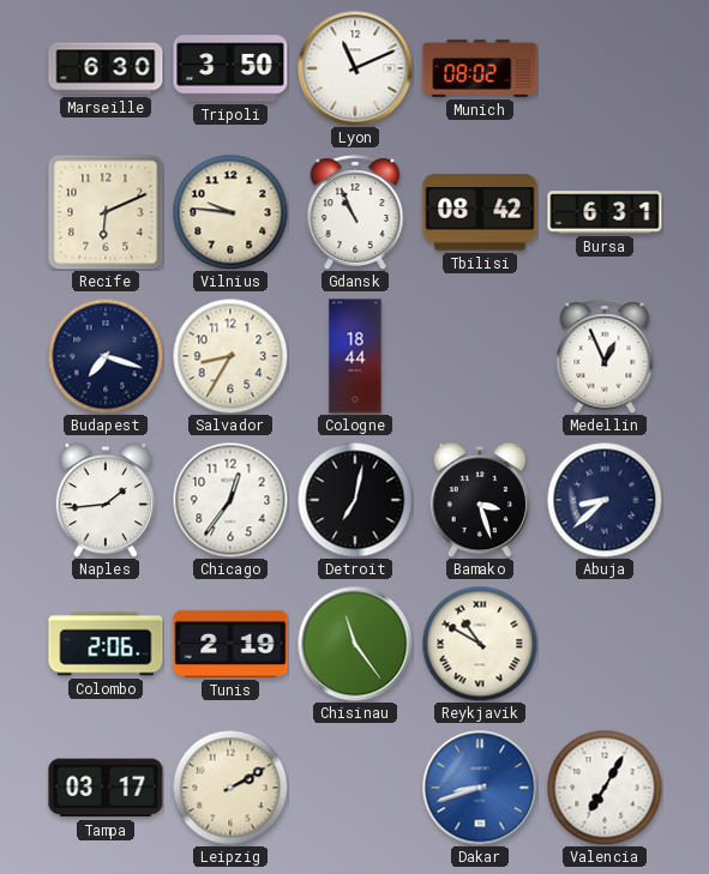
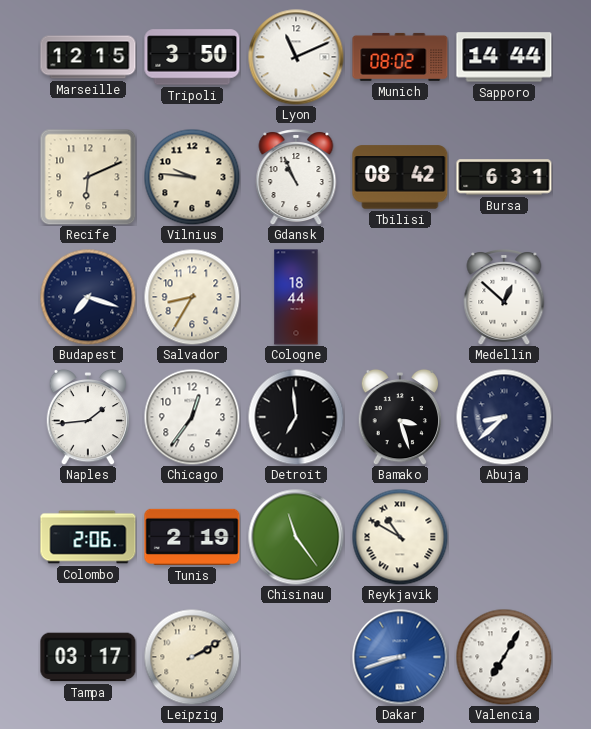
Marseille: 6:30 -> 12:15
Sapporo: none -> 14:44
Medellin: 12:56 -> 12:52
Detroit: 7:02 -> 6:59
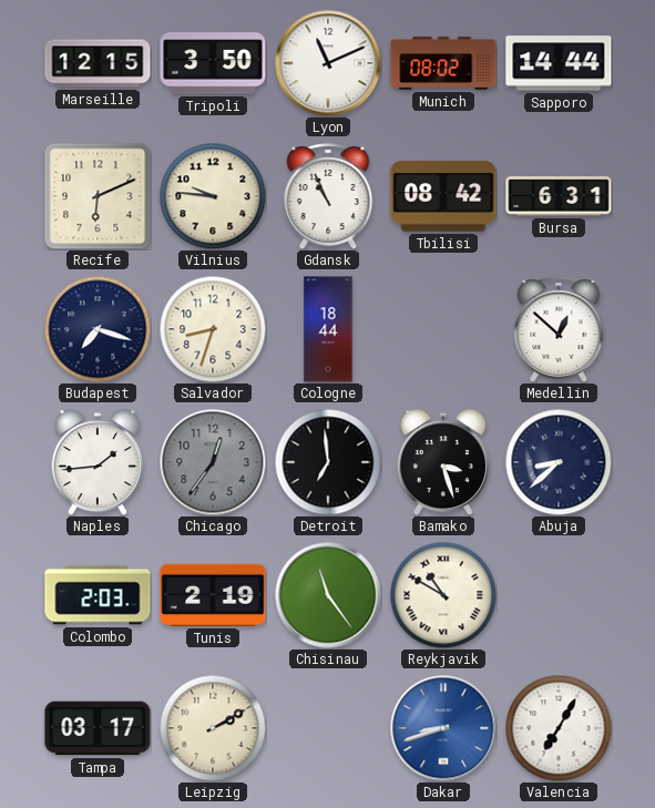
Salvador: 8:35 -> 8:33
Chicago dial: white -> grey
Colombo: 2:06 -> 2:03
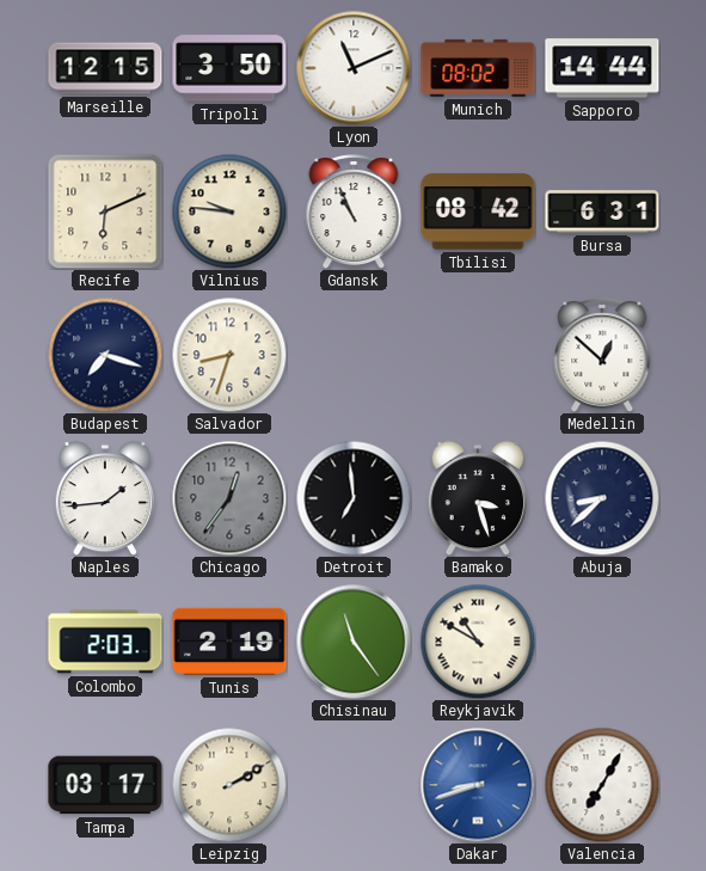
Cologne: 18:44 -> none
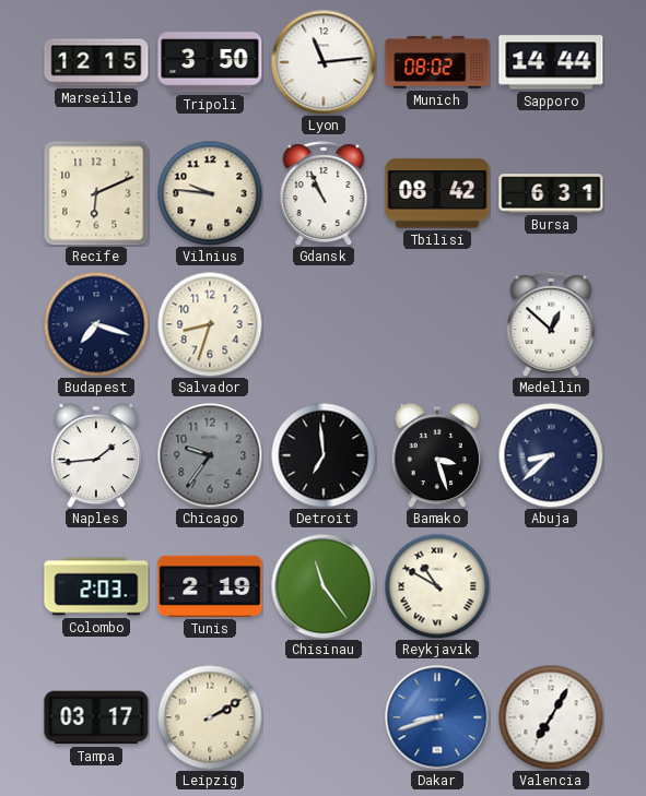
Lyon: 11:11 -> 11:14
Chicago: 12:36 -> 9:36
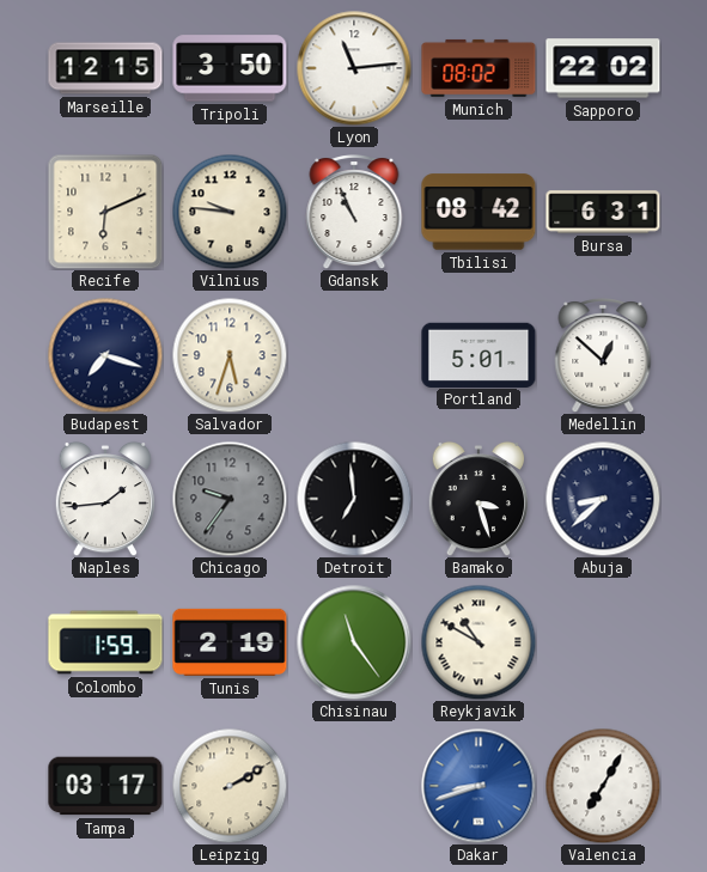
Sapporo: 14:44 -> 22:02
Salvador: 8:33 -> 5:33
Portland: none -> 5:01
Colombo: 2:03 -> 1:59
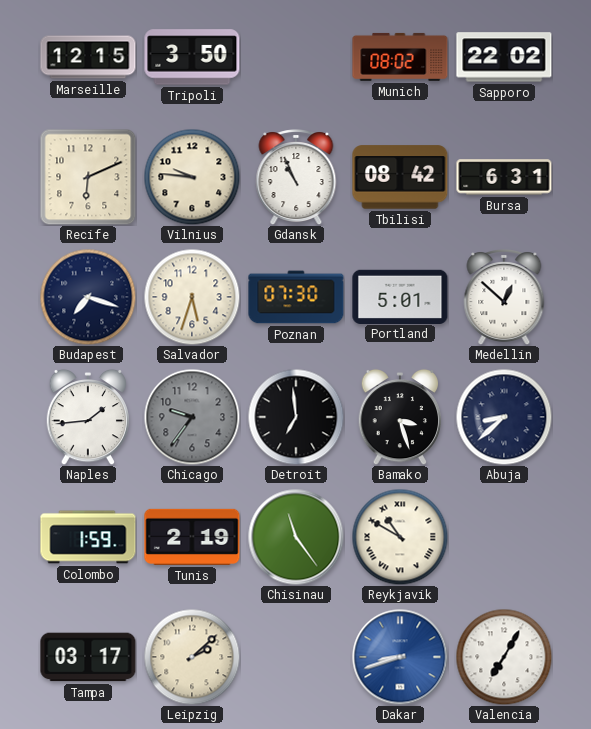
Lyon: 11:14 -> none
Poznan: none -> 07:30
Leipzig: 2:10 -> 2:08
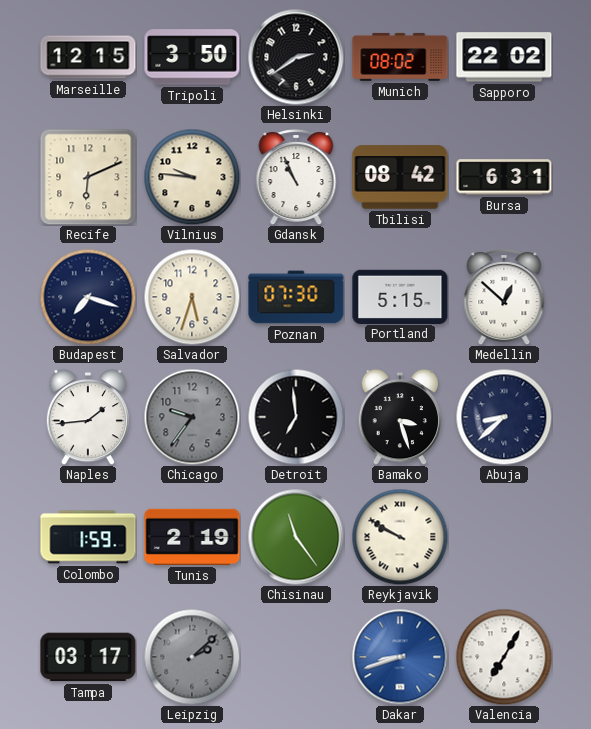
Helsinki: none -> 2:39
Portland: 5:01 -> 5:15
Reykjavik: 10:50 -> 9:50
Leipzig dial: cream -> grey
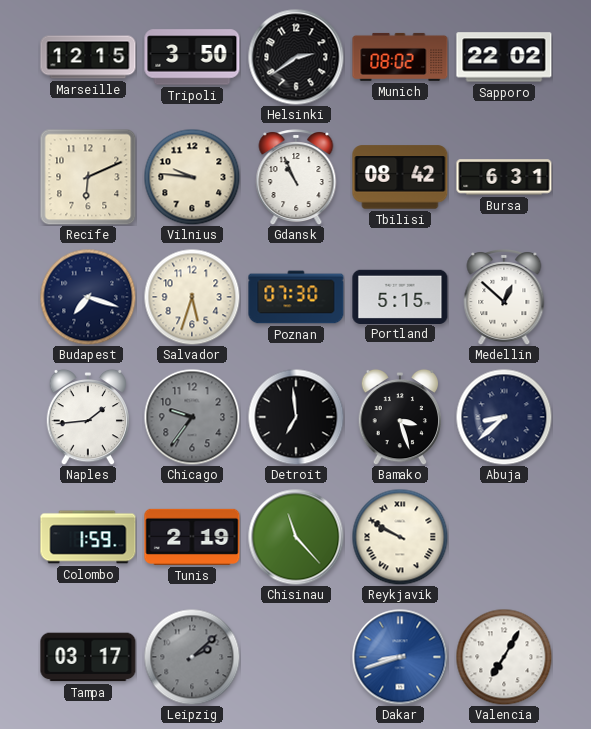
Chisinau: 11:24 -> 11:23
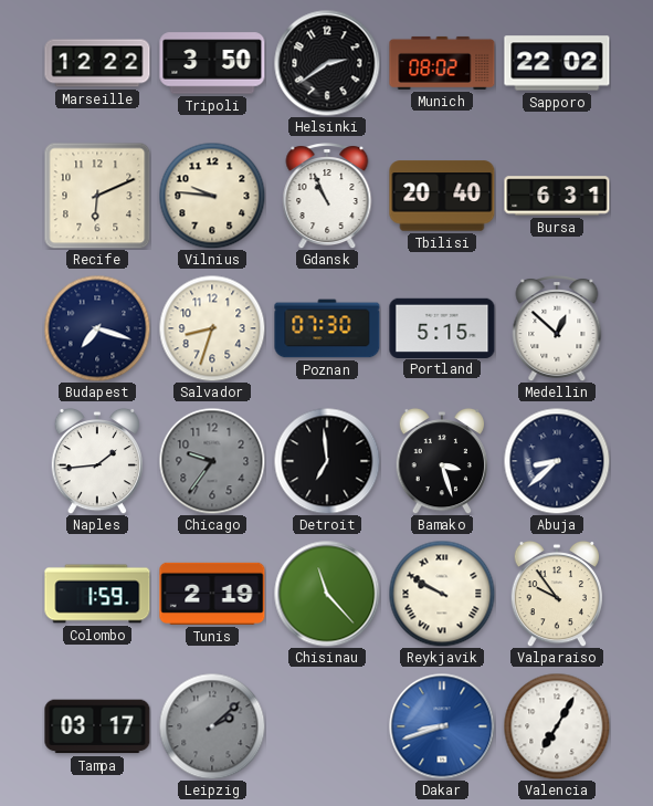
Marseille: 12:15 -> 12:22
Tbilisi: 08:42 -> 20:40
Salvador: 5:33 -> 8:33
Valparaiso: none -> 9:54
